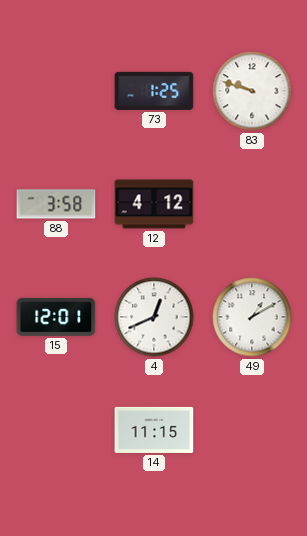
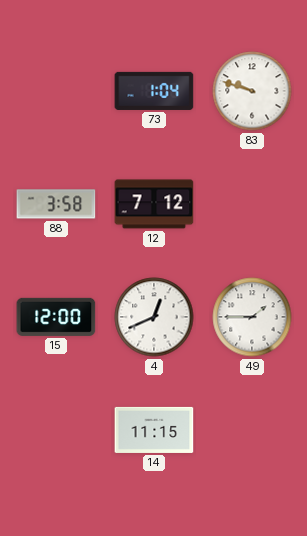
73: 1:25 -> 1:04
12: 4:12 -> 7:12
15: 12:01 -> 12:00
49: 1:10 -> 1:45
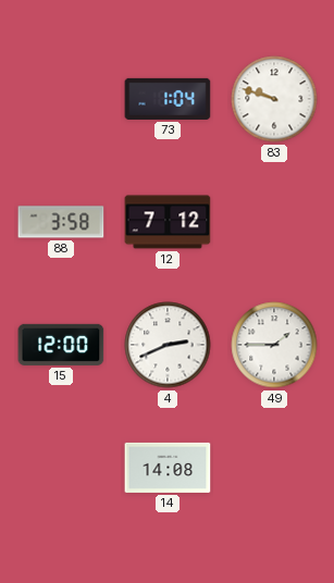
4: 12:41 -> 2:41
14: 11:15 -> 14:08
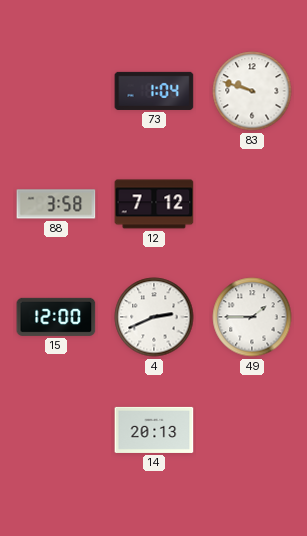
14: 14:08 -> 20:13
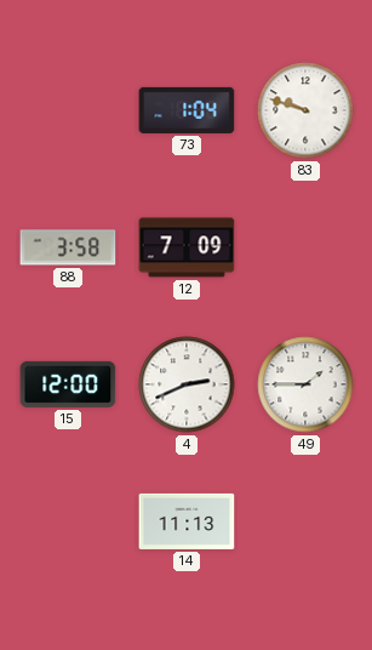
12: 7:12 -> 7:09
14: 20:13 -> 11:13
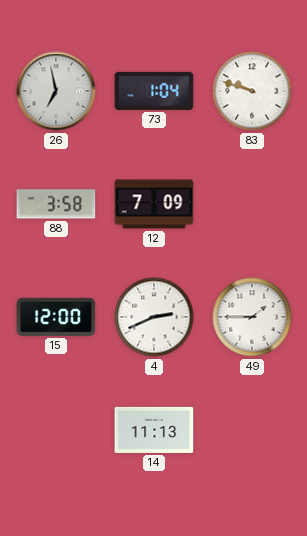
26: none -> 6:58
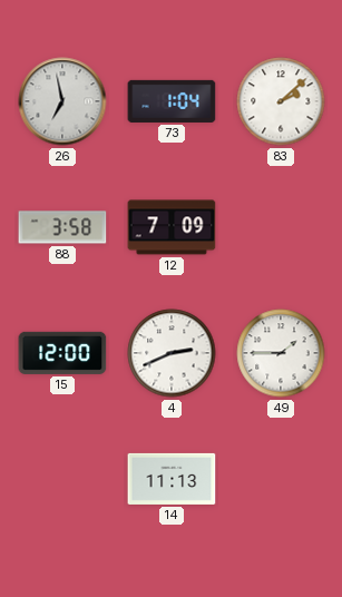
83: 9:48 -> 2:08
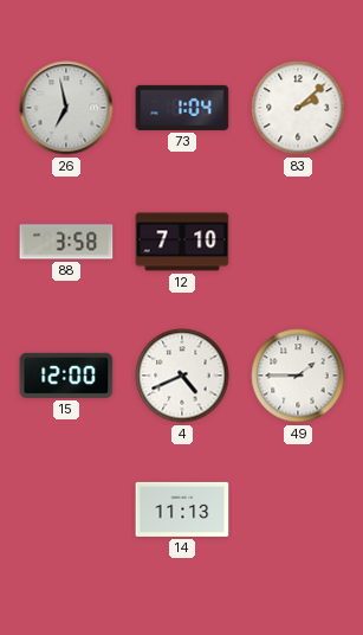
12: 7:09 -> 7:10
4: 2:41 -> 4:41
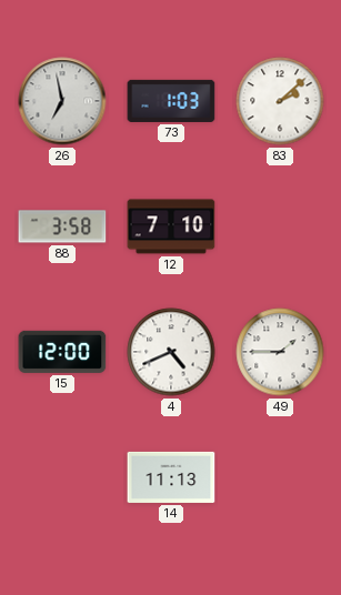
73: 1:04 -> 1:03
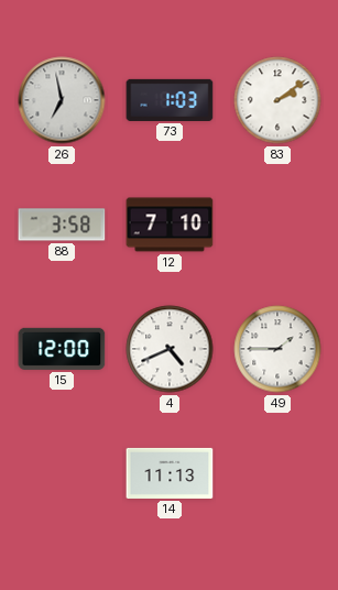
83: 2:08 -> 2:09
